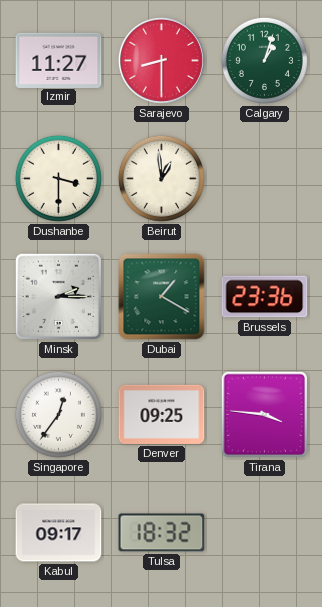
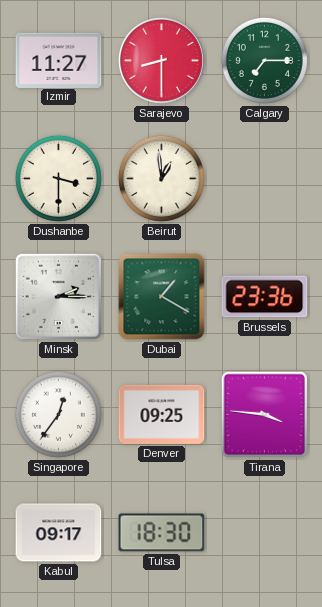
Calgary: 1:03 -> 7:15
Tulsa: 18:32 -> 18:30
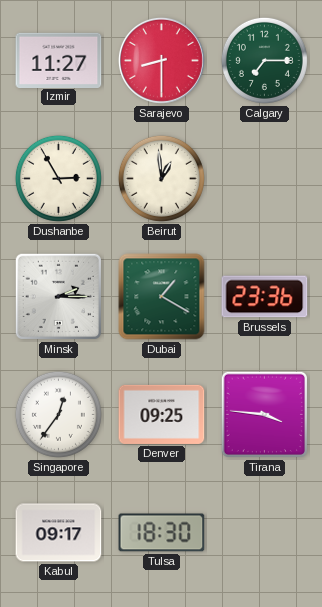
Dushanbe: 3:30 -> 2:55
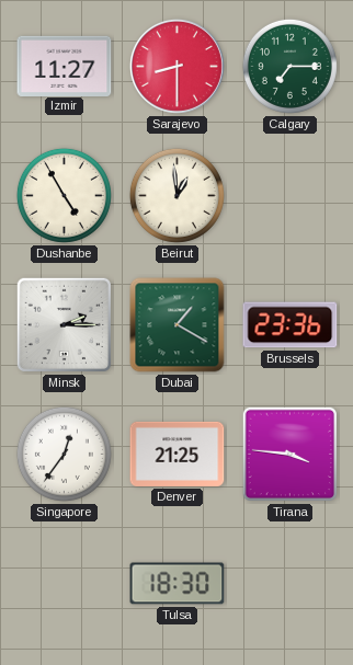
Dushanbe: 2:55 -> 4:55
Denver: 09:25 -> 21:25
Kabul: 09:17 -> none
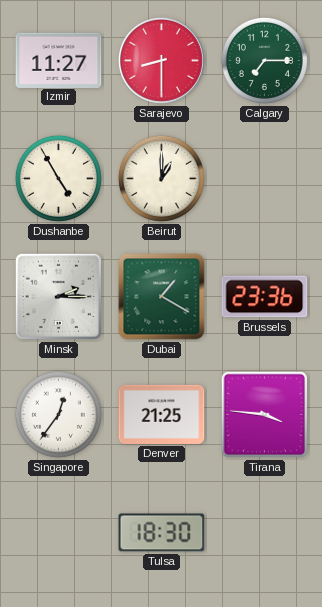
Beirut: 12:59 -> 1:00
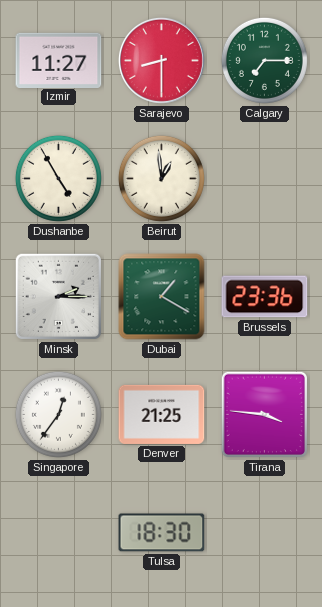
Beirut: 1:00 -> 12:59
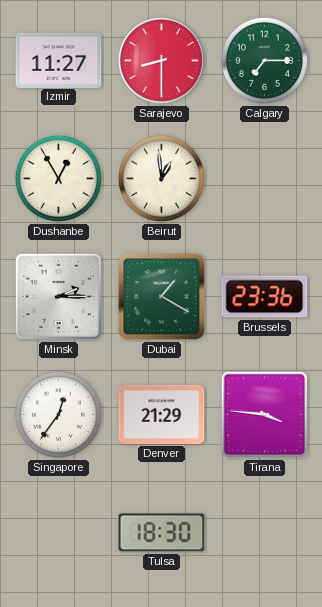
Dushanbe: 4:55 -> 12:55
Denver: 21:25 -> 21:29
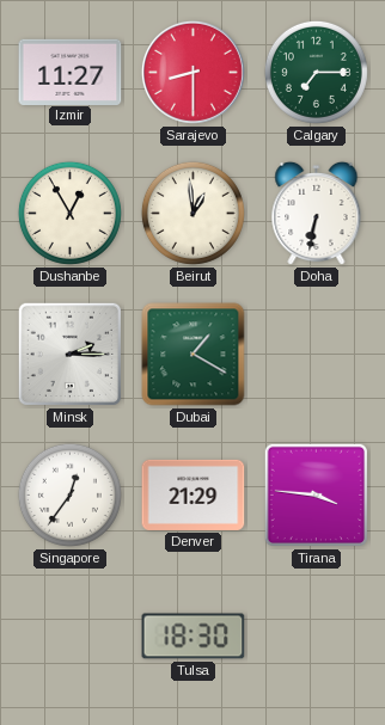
Doha: none -> 6:32
Brussels: 23:36 -> none
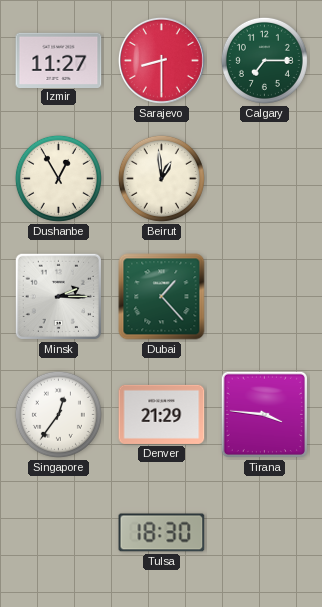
Doha: 6:32 -> none
Dubai: 1:20 -> 1:23
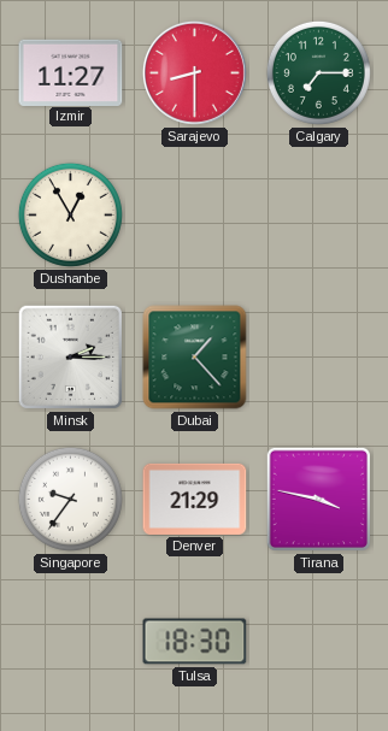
Beirut: 12:59 -> none
Singapore: 12:36 -> 9:36
Tirana: 3:46 -> 3:47
